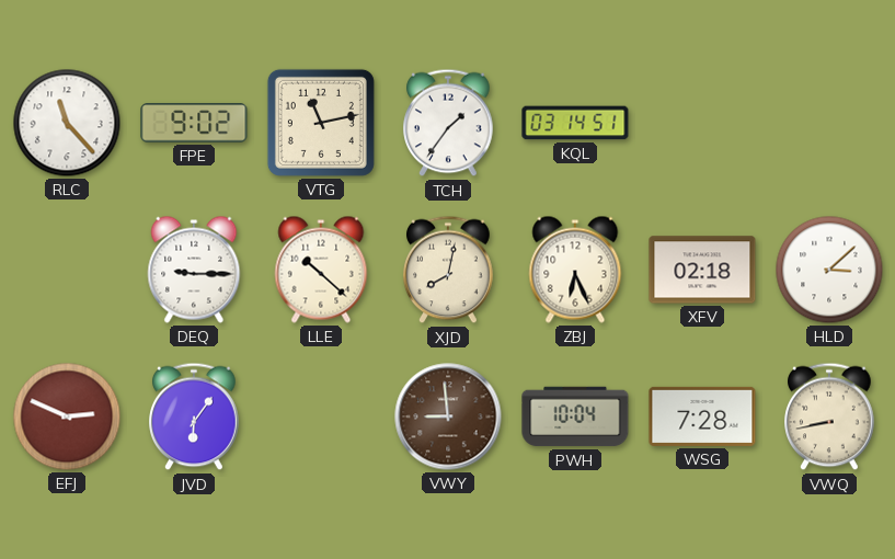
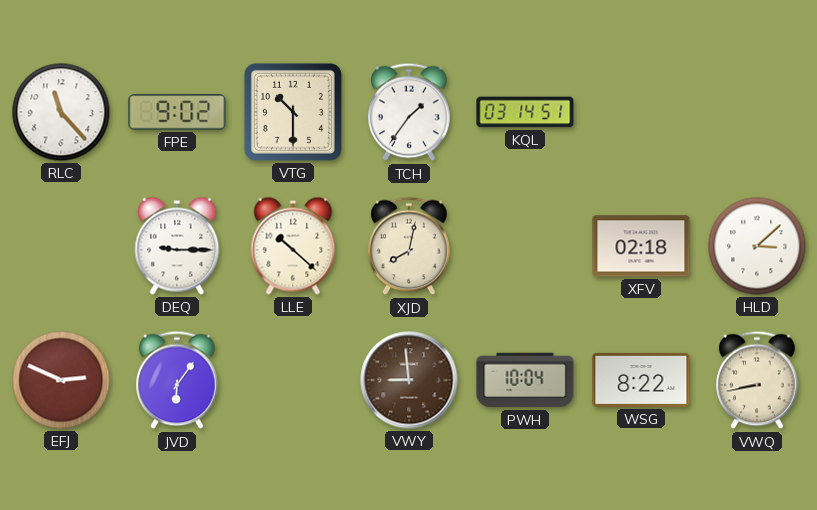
VTG: 11:13 -> 10:30
ZBJ: 6:26 -> none
WSG: 7:28 -> 8:22
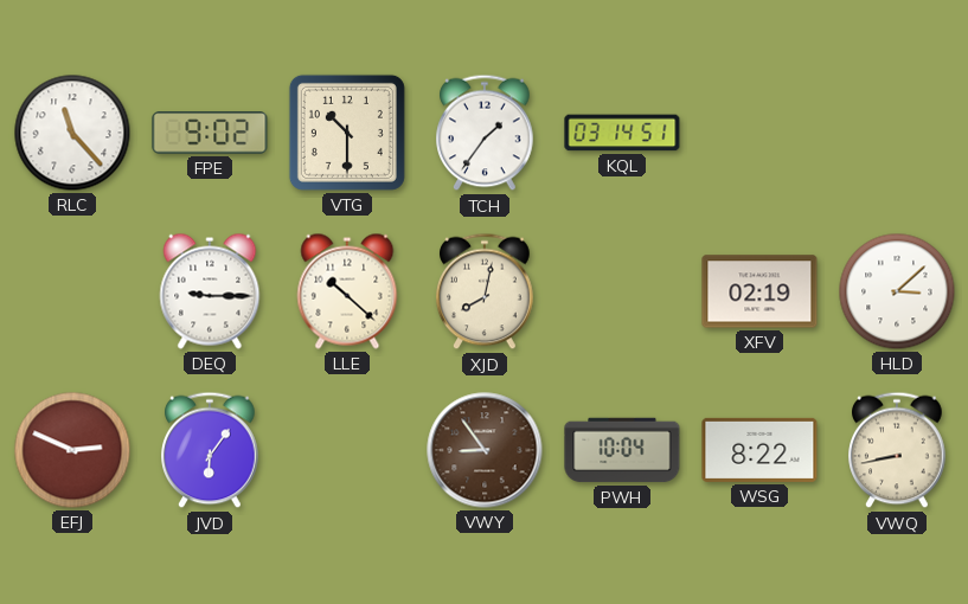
XFV: 02:18 -> 02:19
VWY: 8:59 -> 8:54
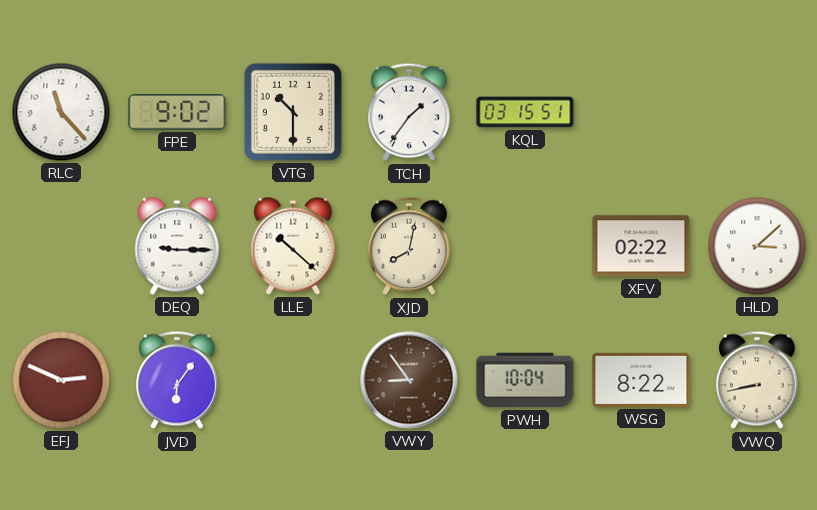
KQL: 03:14 -> 03:15
XFV: 02:19 -> 02:22
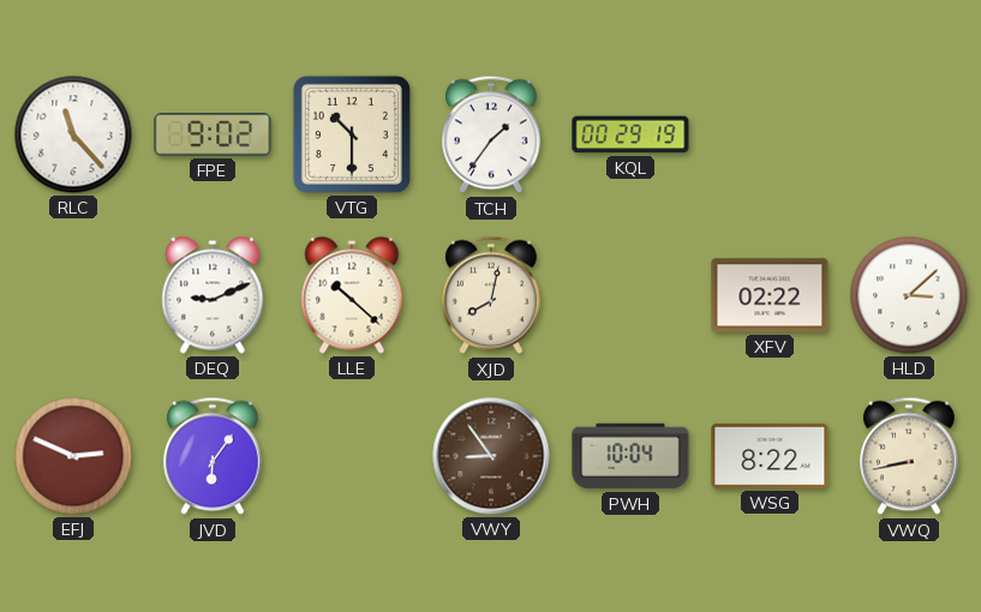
KQL: 03:15 -> 00:29
DEQ: 9:15 -> 9:11
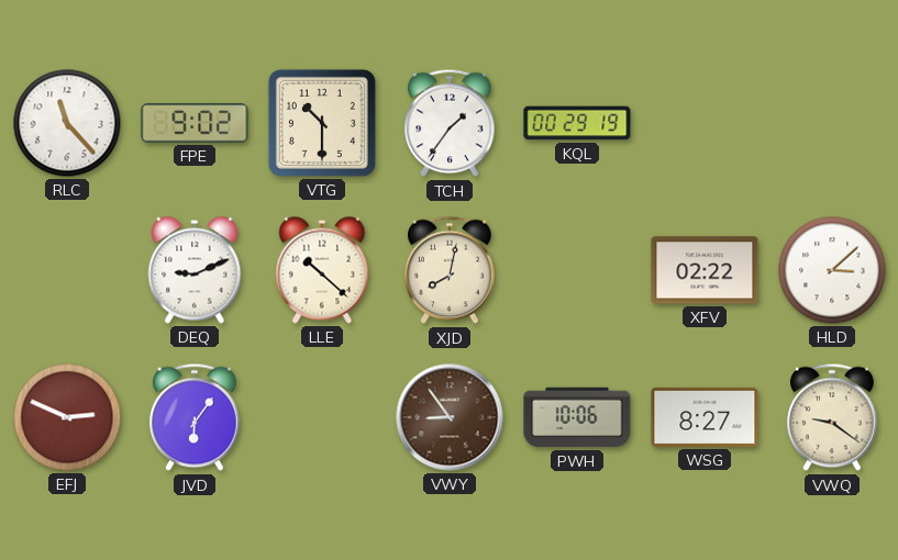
PWH: 10:04 -> 10:06
WSG: 8:22 -> 8:27
VWQ: 8:43 -> 9:21
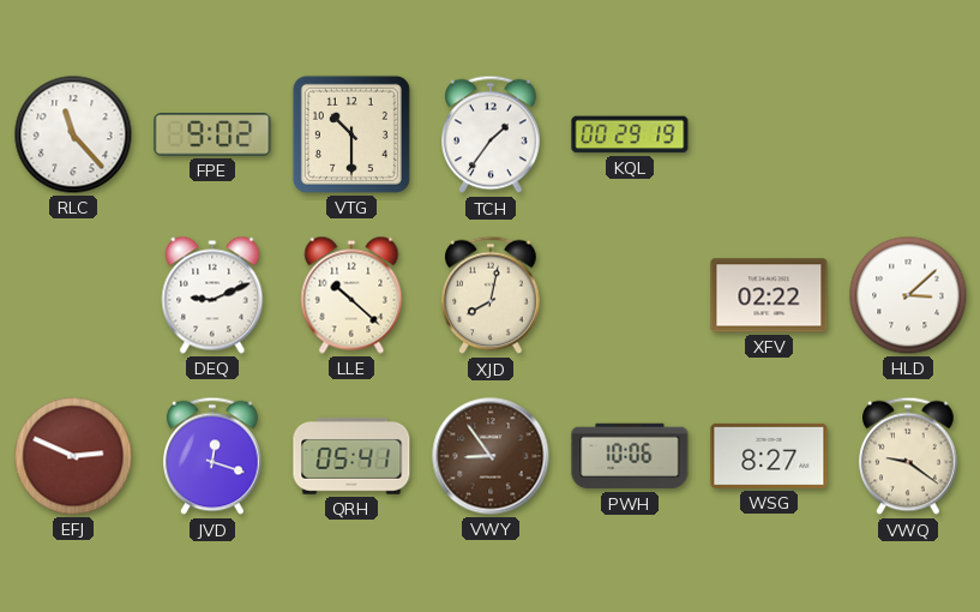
JVD: 6:06 -> 12:18
QRH: none -> 05:41
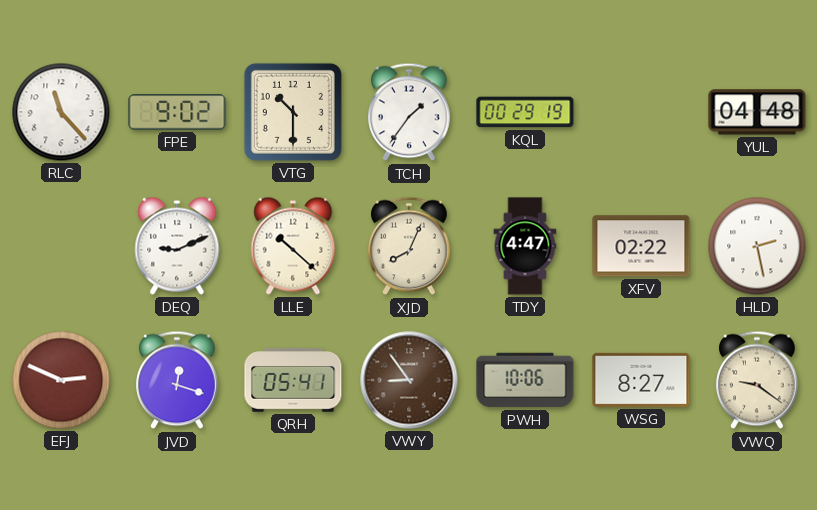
YUL: none -> 04:48
XJD: 8:02 -> 8:04
TDY: none -> 4:47
HLD: 3:08 -> 2:28
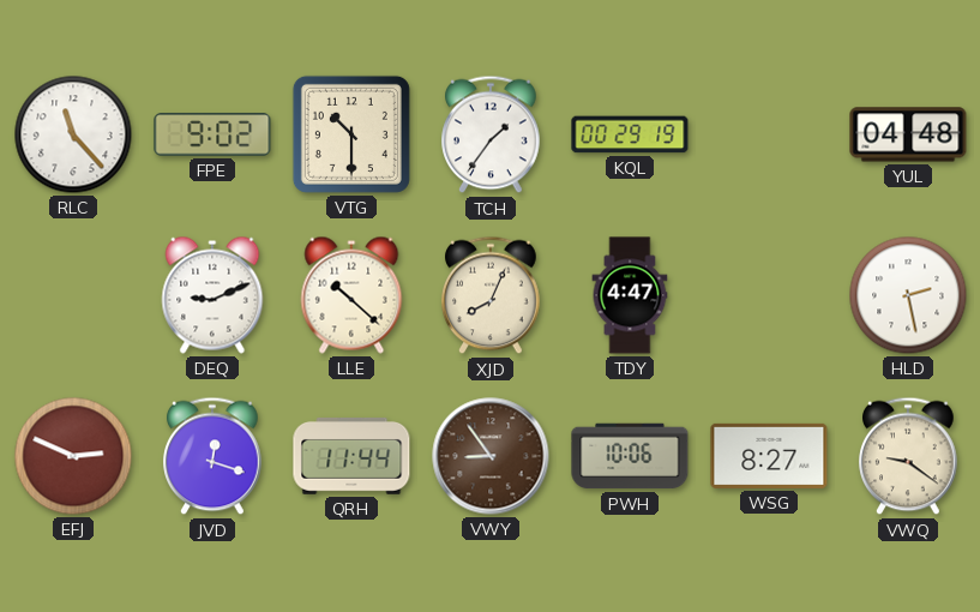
XFV: 02:22 -> none
QRH: 05:41 -> 11:44
